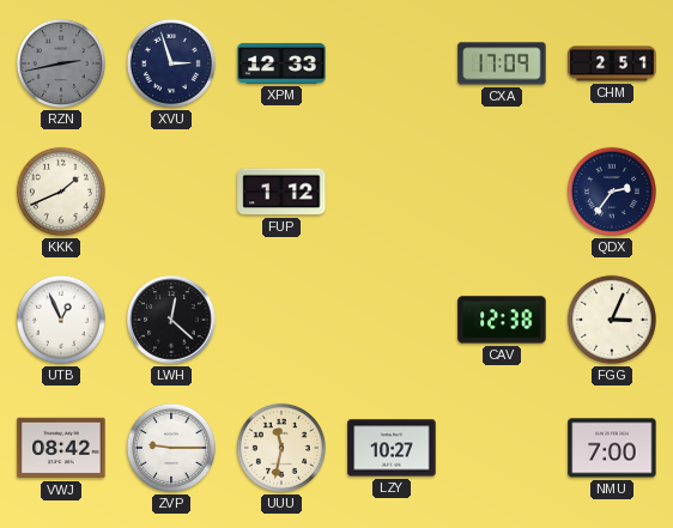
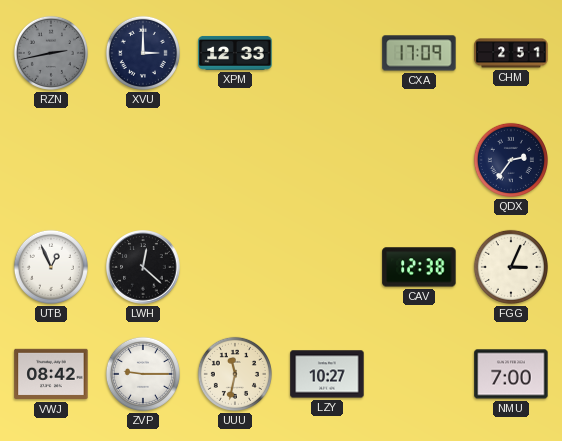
XVU: 2:57 -> 3:00
KKK: 1:41 -> none
FUP: 1:12 -> none
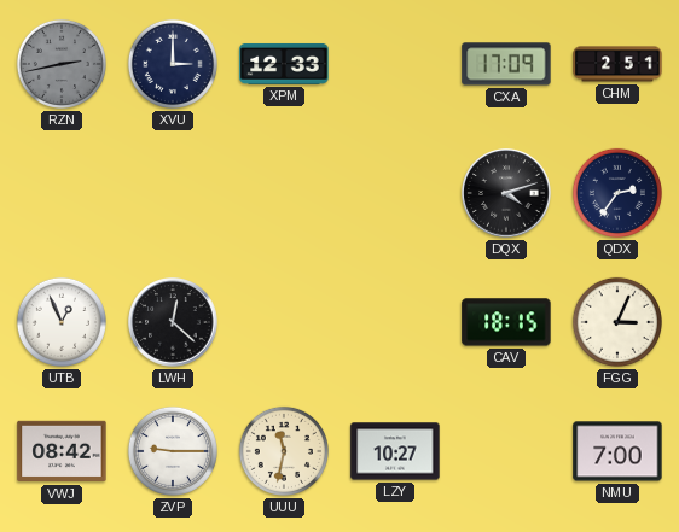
DQX: none -> 4:12
CAV: 12:38 -> 18:15
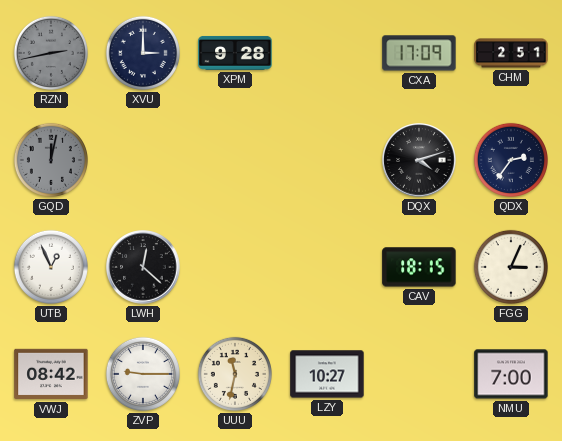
XPM: 12:33 -> 9:28
GQD: none -> 12:02
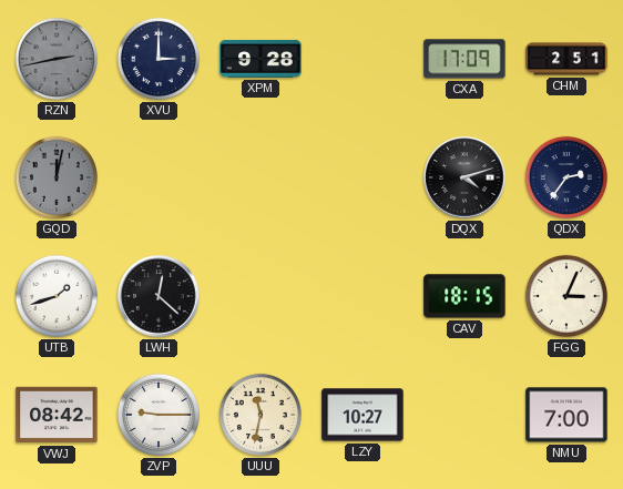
UTB: 12:56 -> 1:42
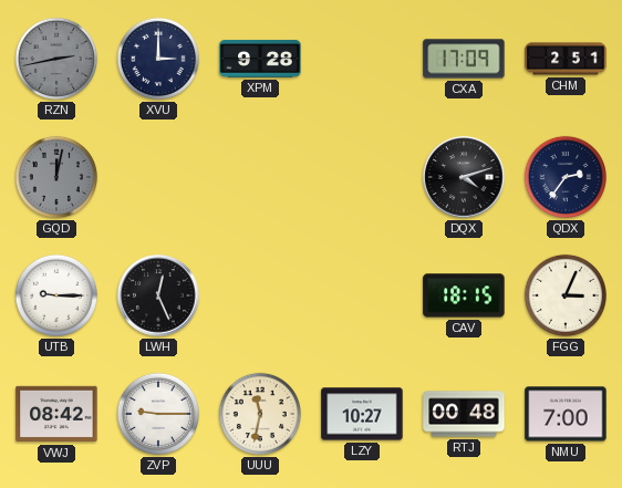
UTB: 1:42 -> 9:15
LWH: 12:22 -> 12:26
RTJ: none -> 00:48
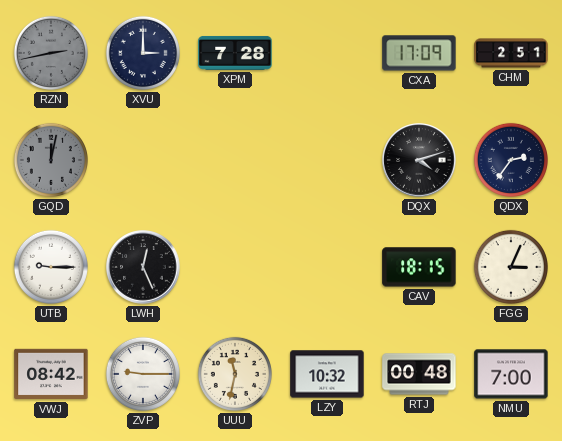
XPM: 9:28 -> 7:28
LZY: 10:27 -> 10:32
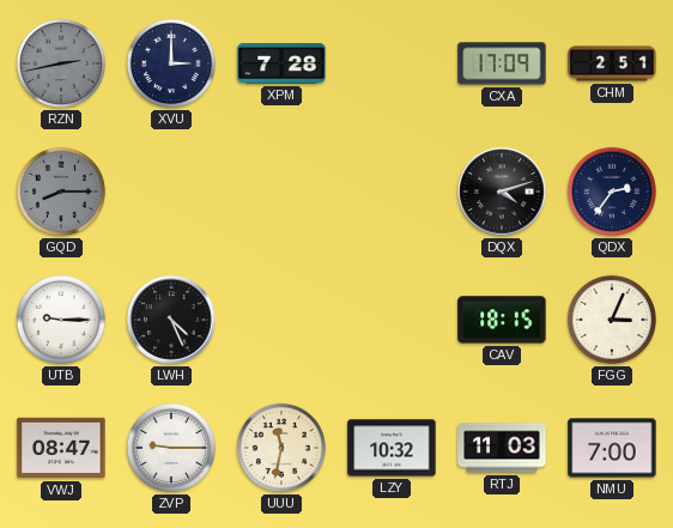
GQD: 12:02 -> 8:15
LWH: 12:26 -> 4:26
VWJ: 08:42 -> 08:47
RTJ: 00:48 -> 11:03
